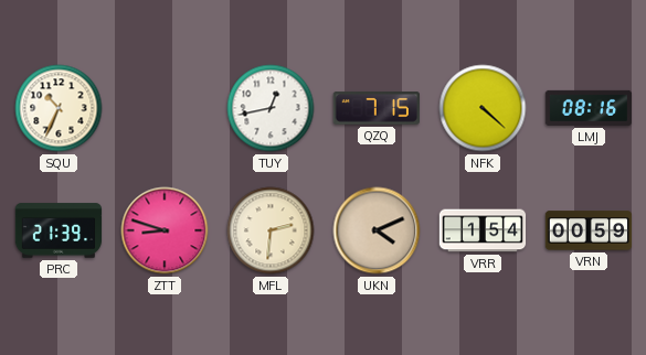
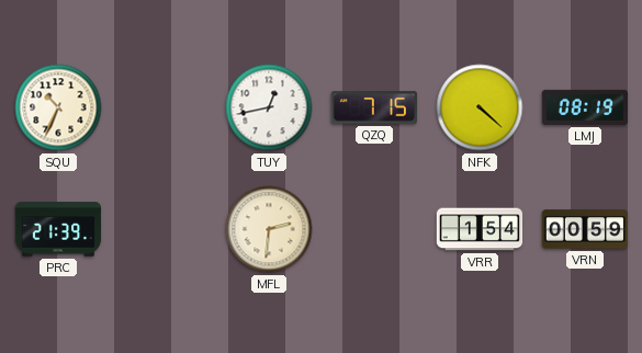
LMJ: 08:16 -> 08:19
ZTT: 8:48 -> none
UKN: 4:11 -> none
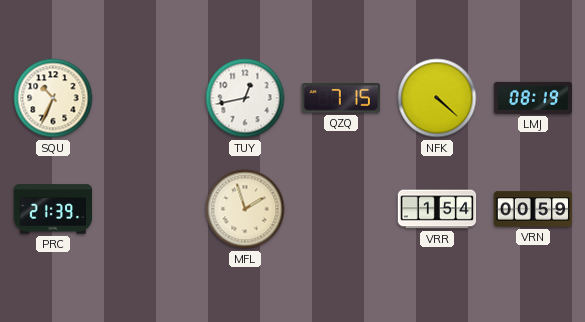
MFL: 2:31 -> 1:57
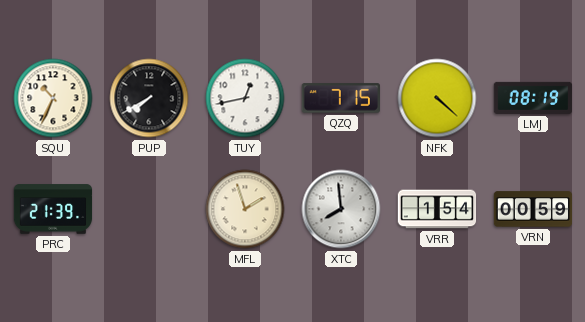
PUP: none -> 7:40
XTC: none -> 7:59
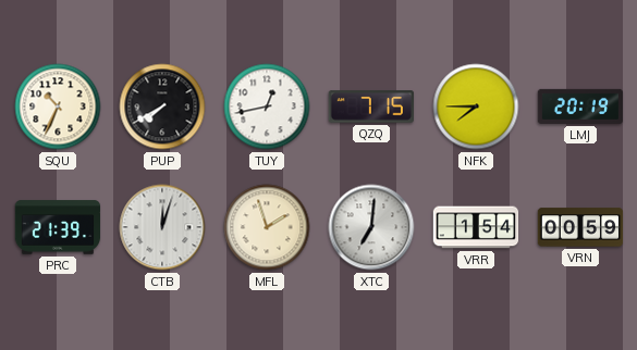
NFK: 4:22 -> 7:45
LMJ: 08:19 -> 20:19
CTB: none -> 12:03
XTC: 7:59 -> 7:01
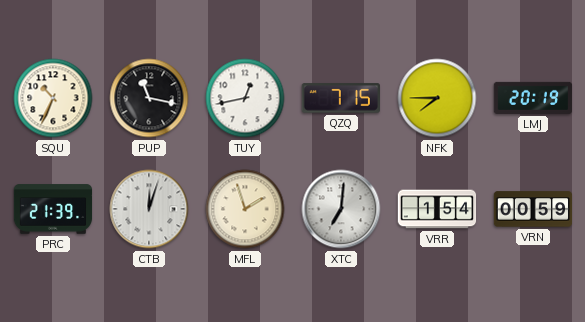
PUP: 7:40 -> 11:17
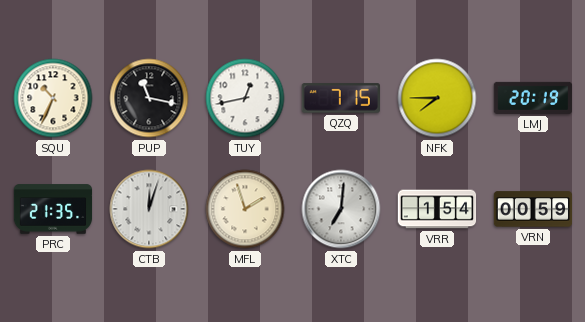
PRC: 21:39 -> 21:35
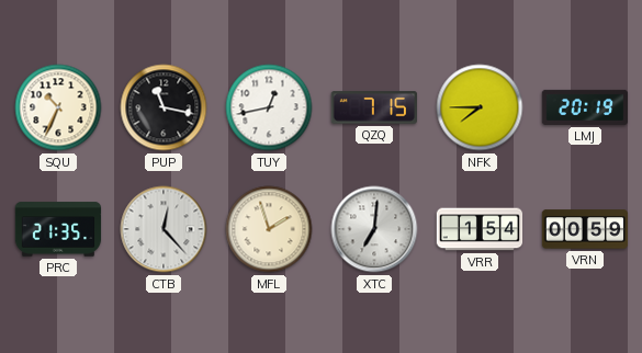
CTB: 12:03 -> 12:23
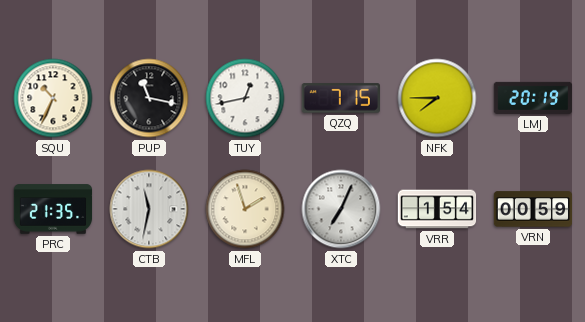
CTB: 12:23 -> 11:32
XTC: 7:01 -> 7:04
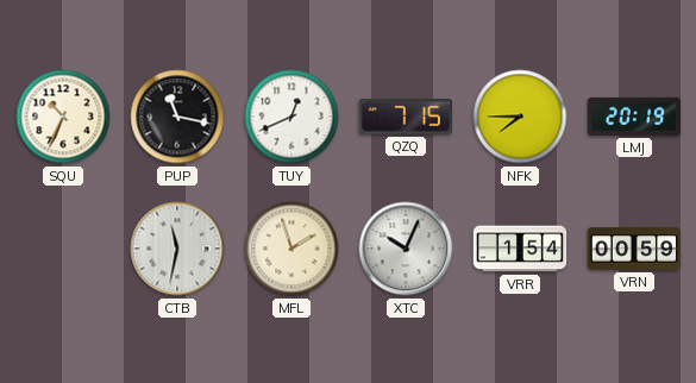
TUY: 12:43 -> 12:41
PRC: 21:35 -> none
XTC: 7:04 -> 10:04
